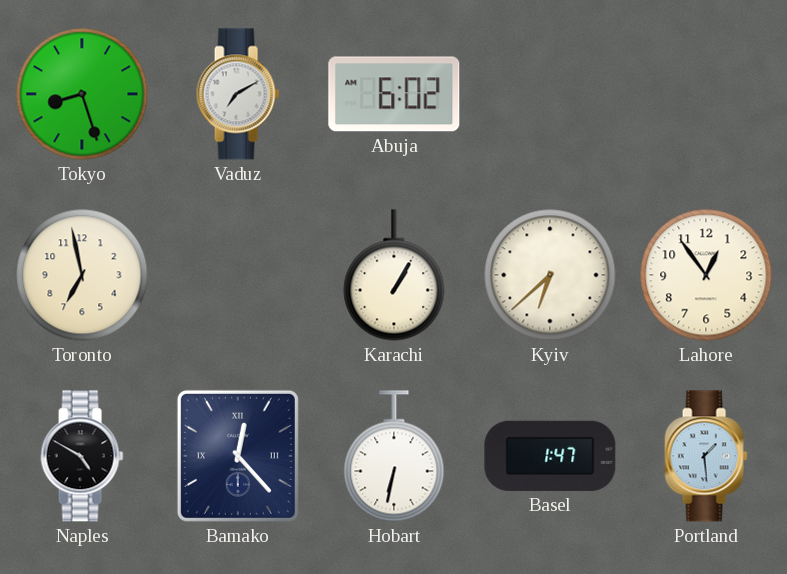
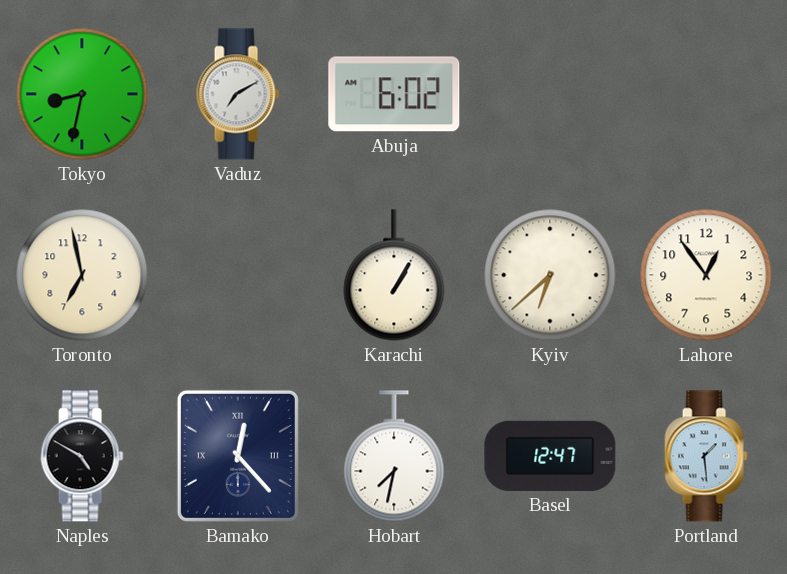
Tokyo: 8:27 -> 8:32
Hobart: 6:32 -> 7:32
Basel: 1:47 -> 12:47
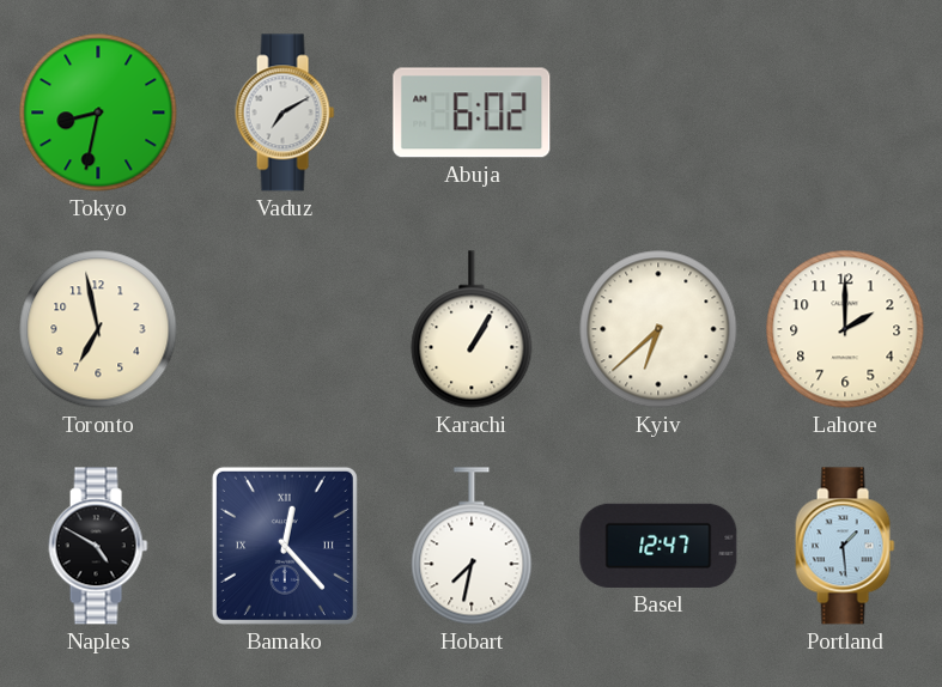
Lahore: 12:54 -> 2:00
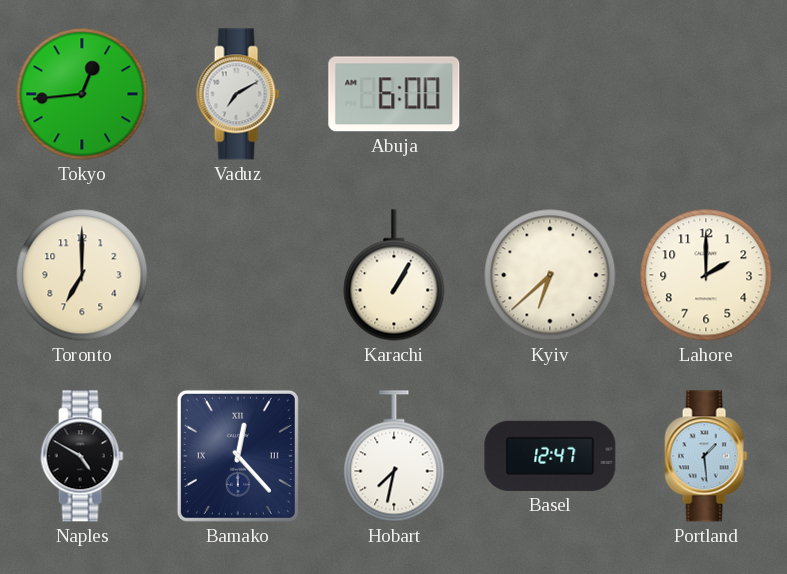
Tokyo: 8:32 -> 12:44
Abuja: 6:02 -> 6:00
Toronto: 6:58 -> 7:00
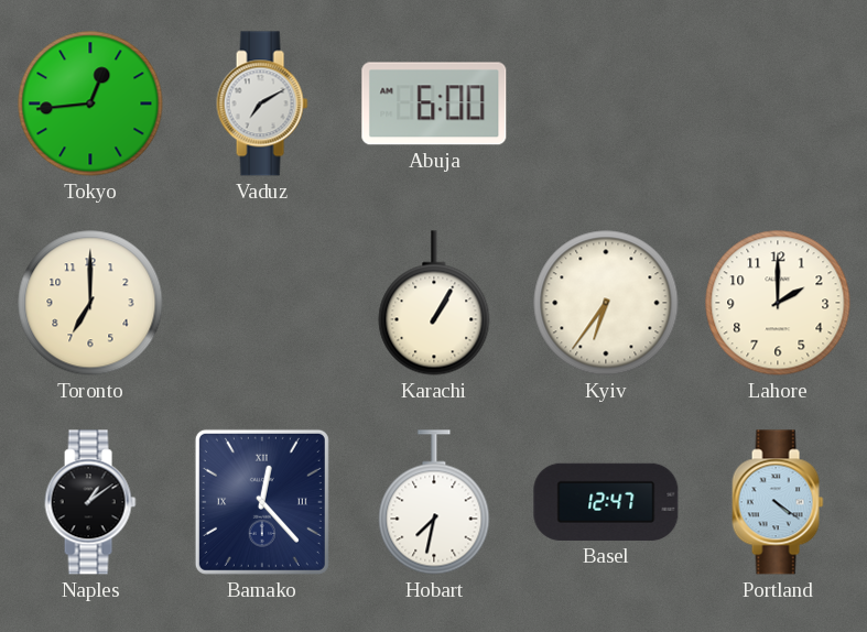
Kyiv: 6:38 -> 6:36
Naples: 4:50 -> 1:09
Portland: 1:29 -> 4:21
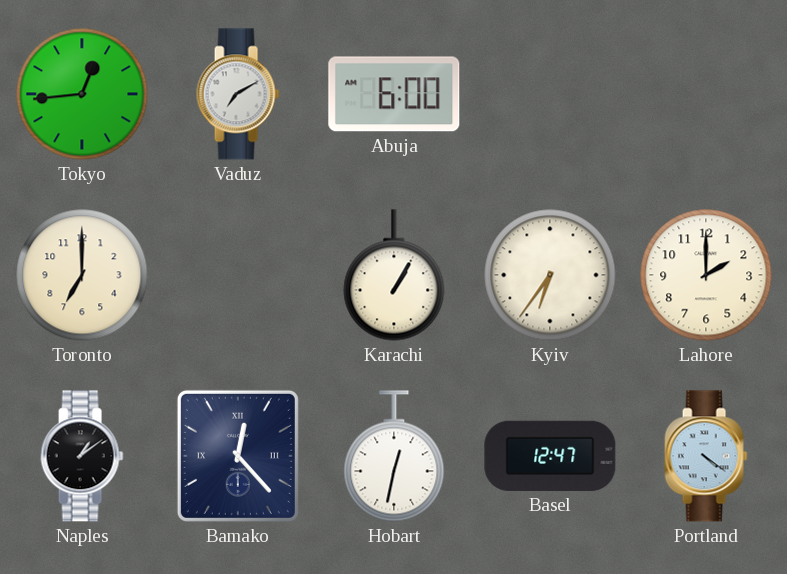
Hobart: 7:32 -> 12:32
